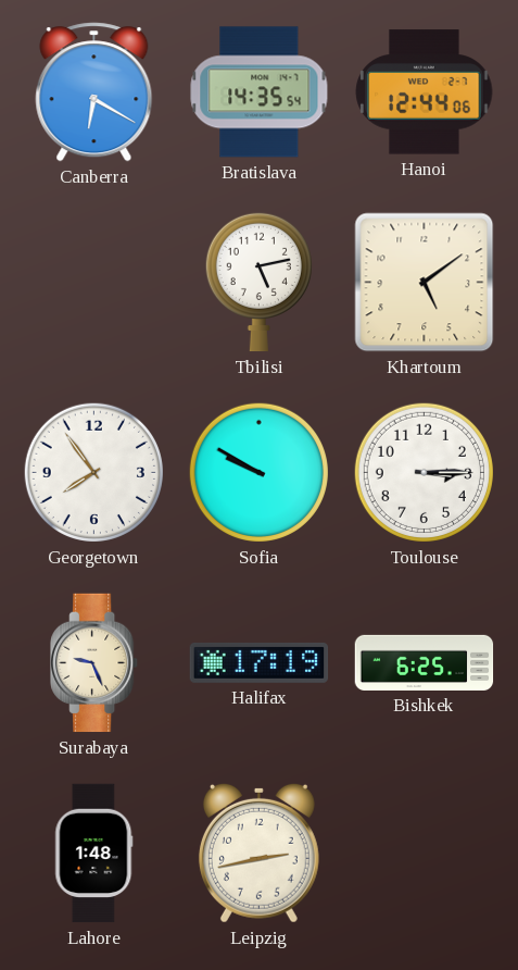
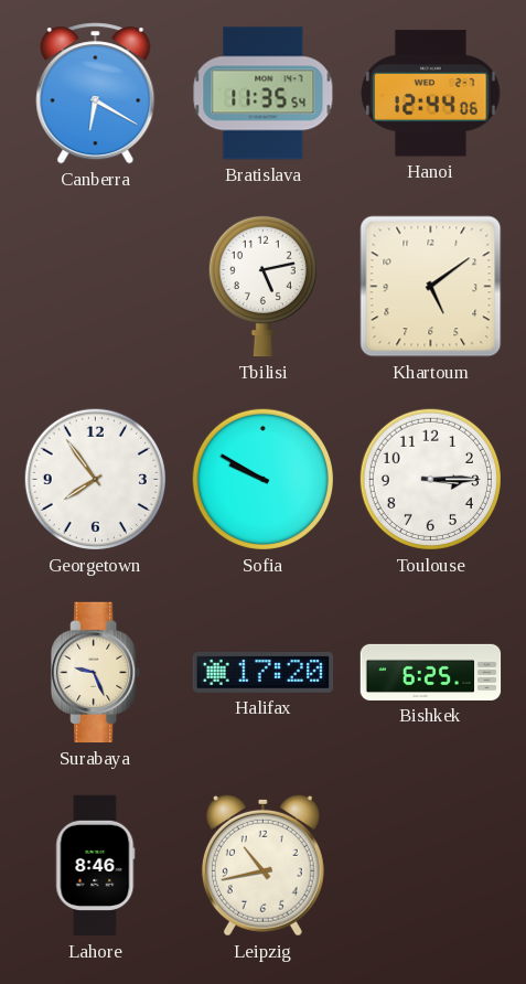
Bratislava: 14:35 -> 11:35
Halifax: 17:19 -> 17:20
Lahore: 1:48 -> 8:46
Leipzig: 2:43 -> 10:43
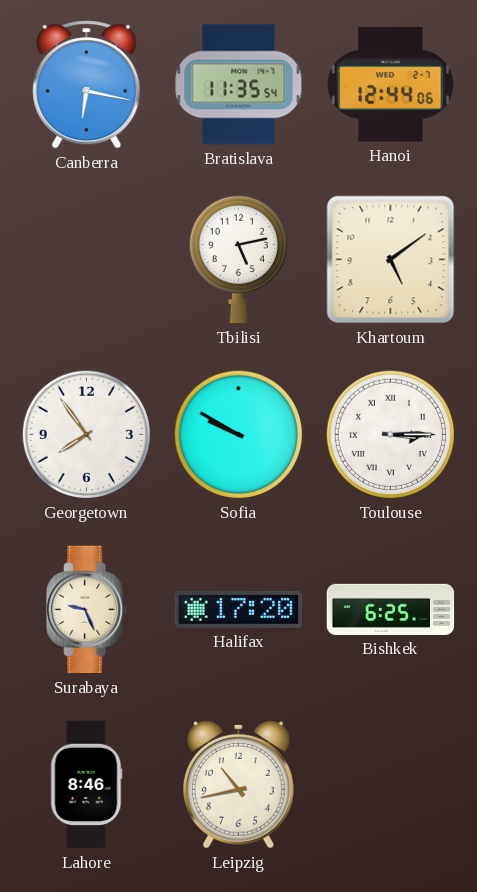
Canberra: 6:20 -> 6:17
Toulouse numerals: Arabic -> Roman
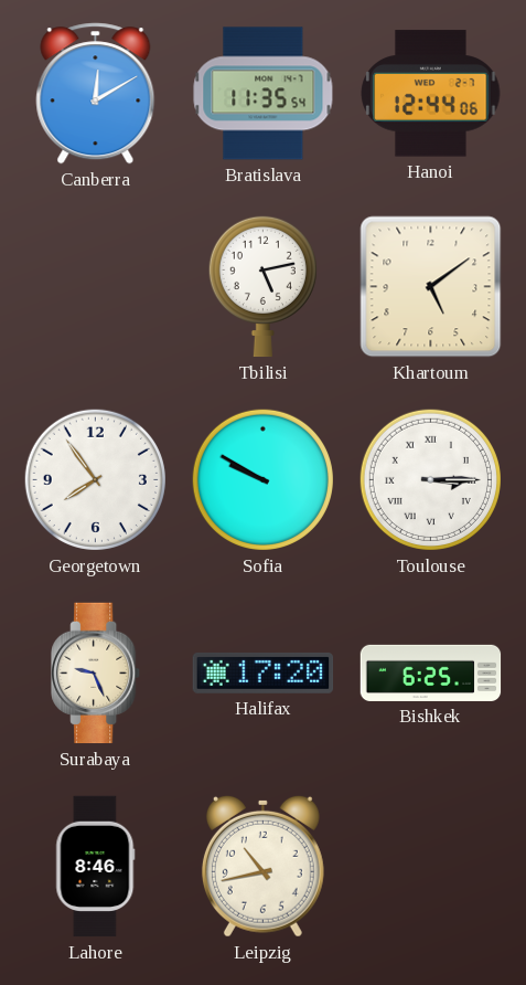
Canberra: 6:17 -> 12:10
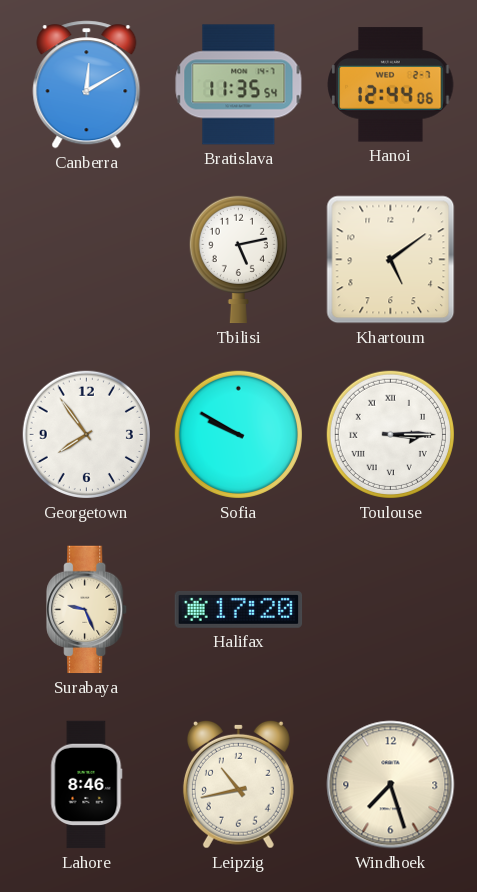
Bishkek: 6:25 -> none
Windhoek: none -> 7:27
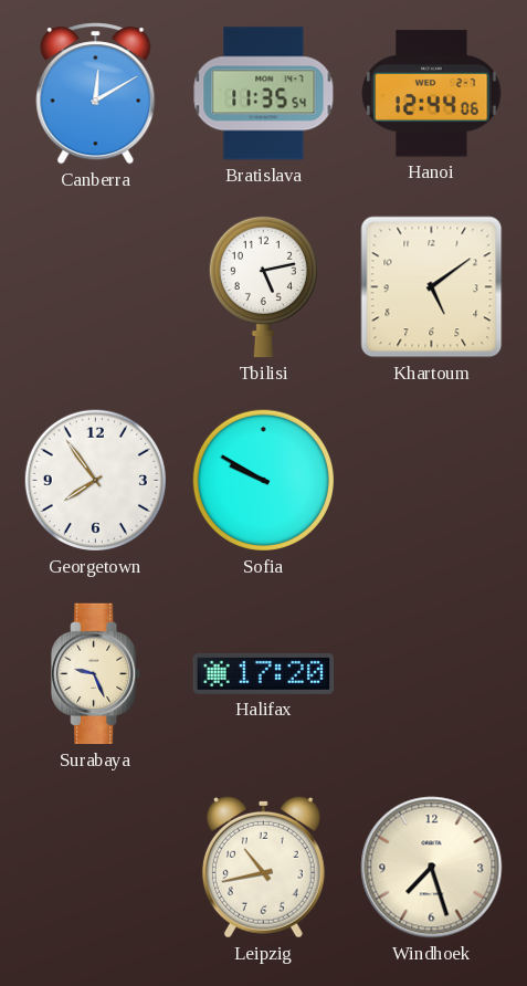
Toulouse: 3:15 -> none
Lahore: 8:46 -> none
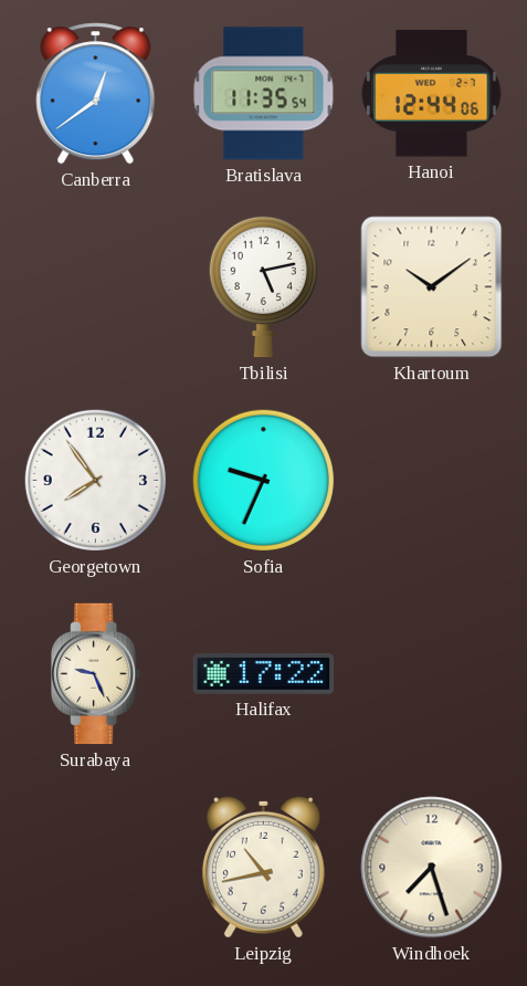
Canberra: 12:10 -> 12:39
Khartoum: 5:09 -> 10:09
Sofia: 9:50 -> 9:34
Halifax: 17:20 -> 17:22
